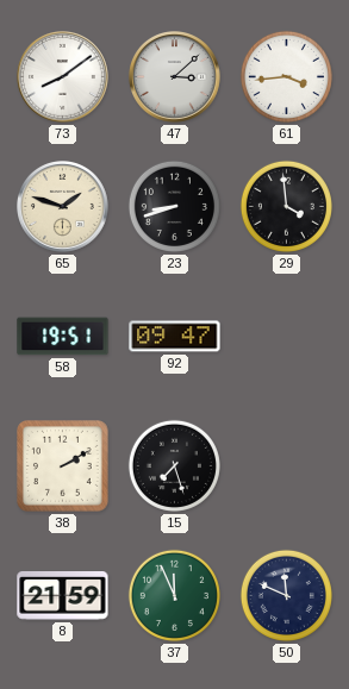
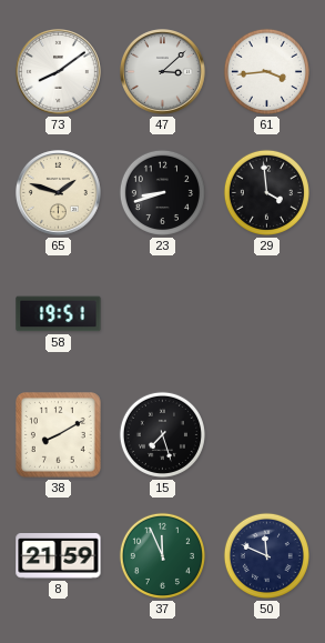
92: 09:47 -> none
38: 2:10 -> 8:10
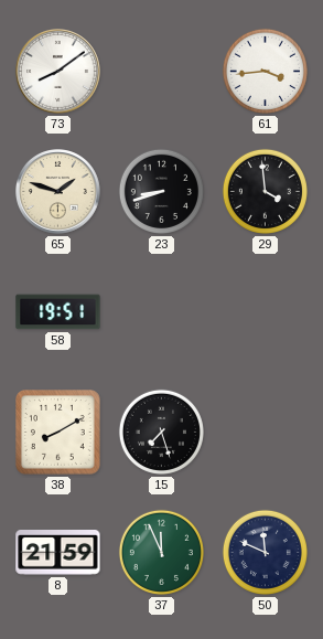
47: 3:08 -> none
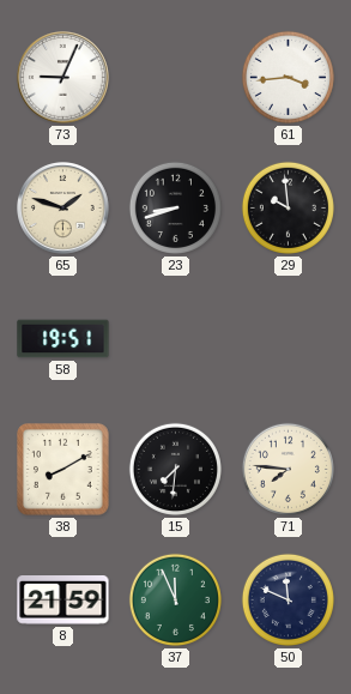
73: 8:09 -> 9:04
29: 3:59 -> 9:59
15: 7:27 -> 7:31
71: none -> 7:46
